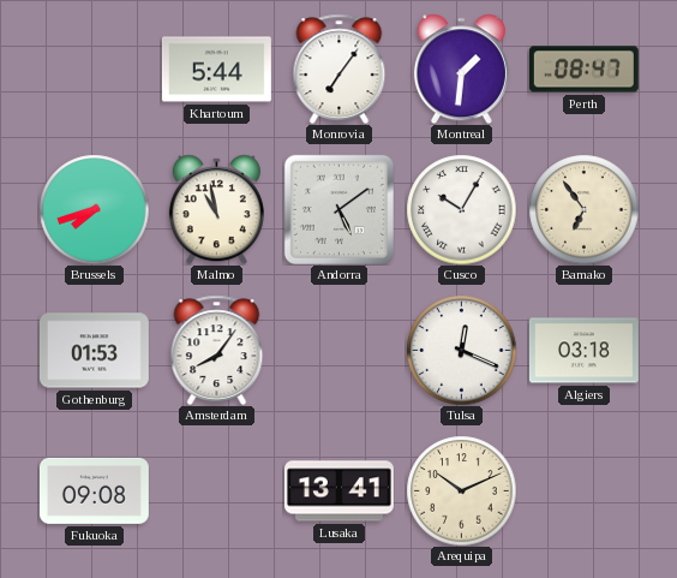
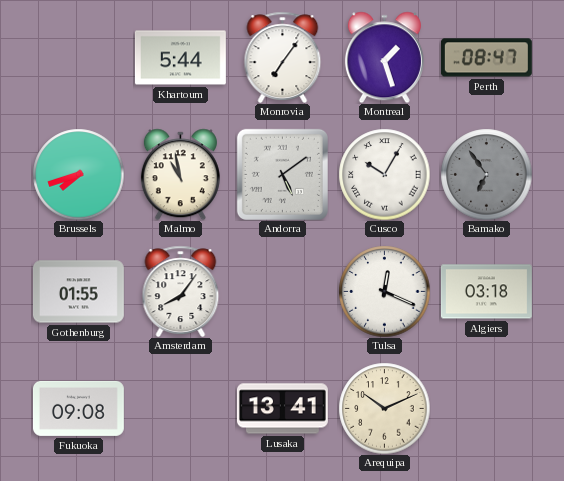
Montreal: 1:31 -> 1:27
Bamako dial: cream -> grey
Gothenburg: 01:53 -> 01:55
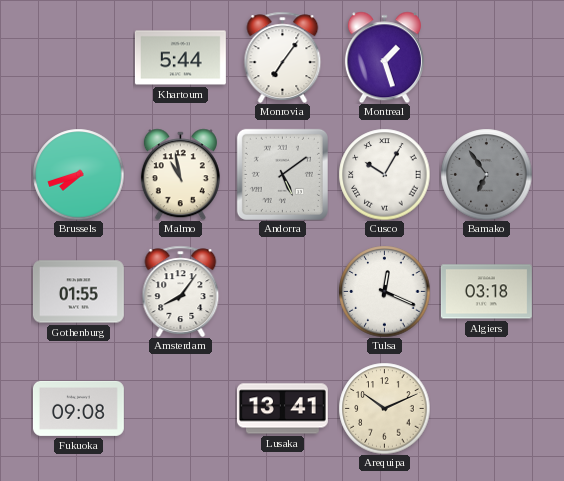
Perth: 08:47 -> none
